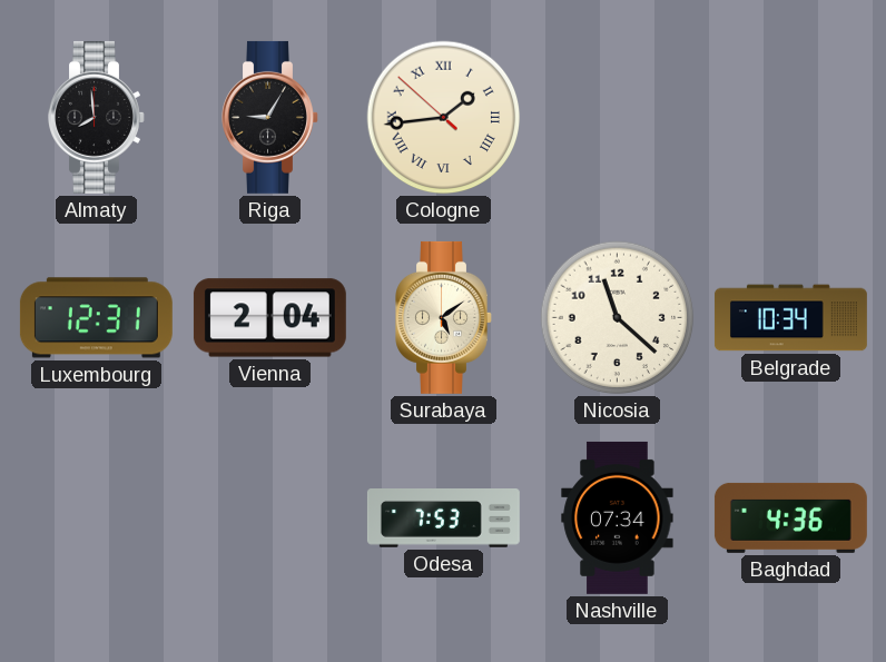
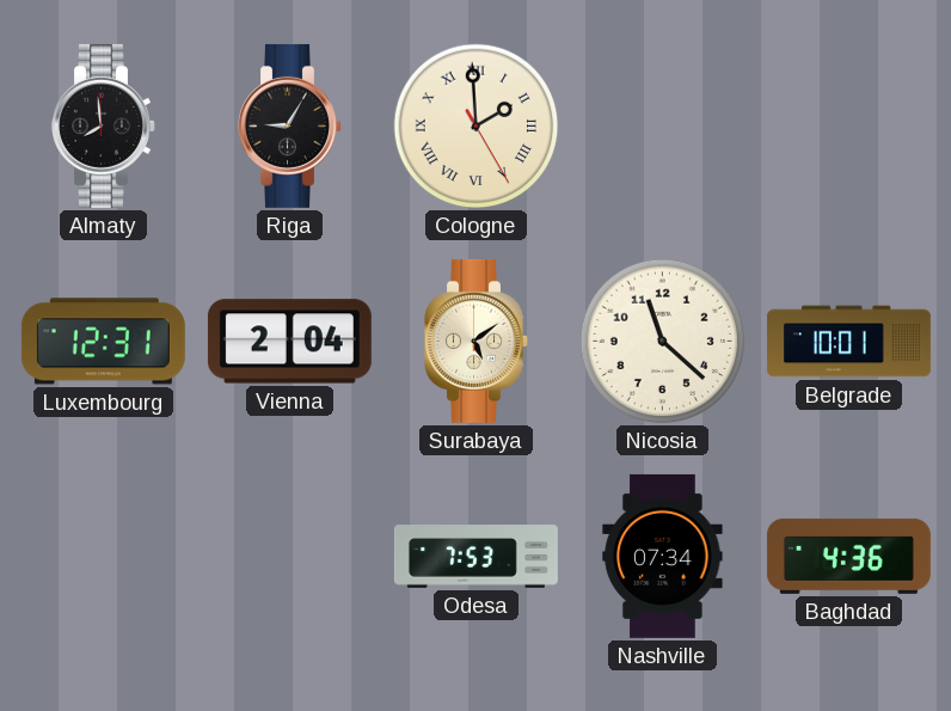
Cologne: 1:43 -> 1:59
Belgrade: 10:34 -> 10:01
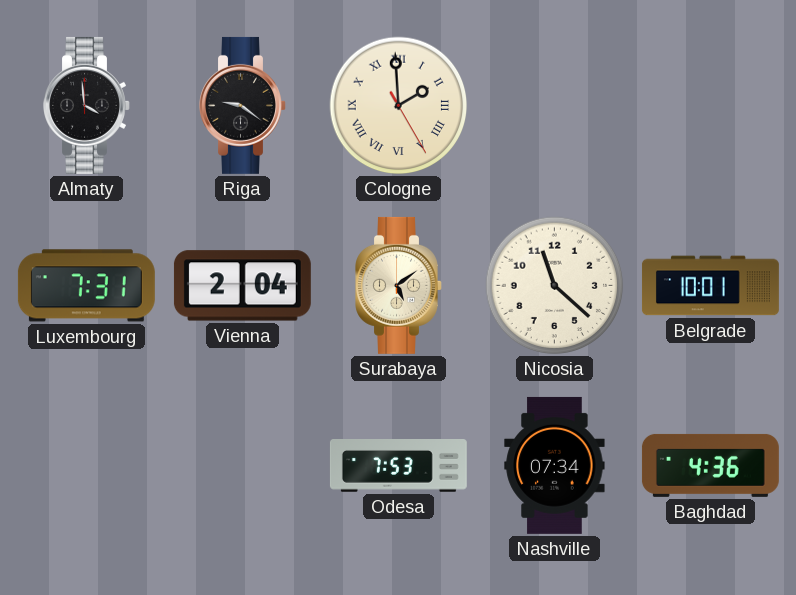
Almaty: 7:59 -> 3:59
Riga: 9:05 -> 9:21
Luxembourg: 12:31 -> 7:31
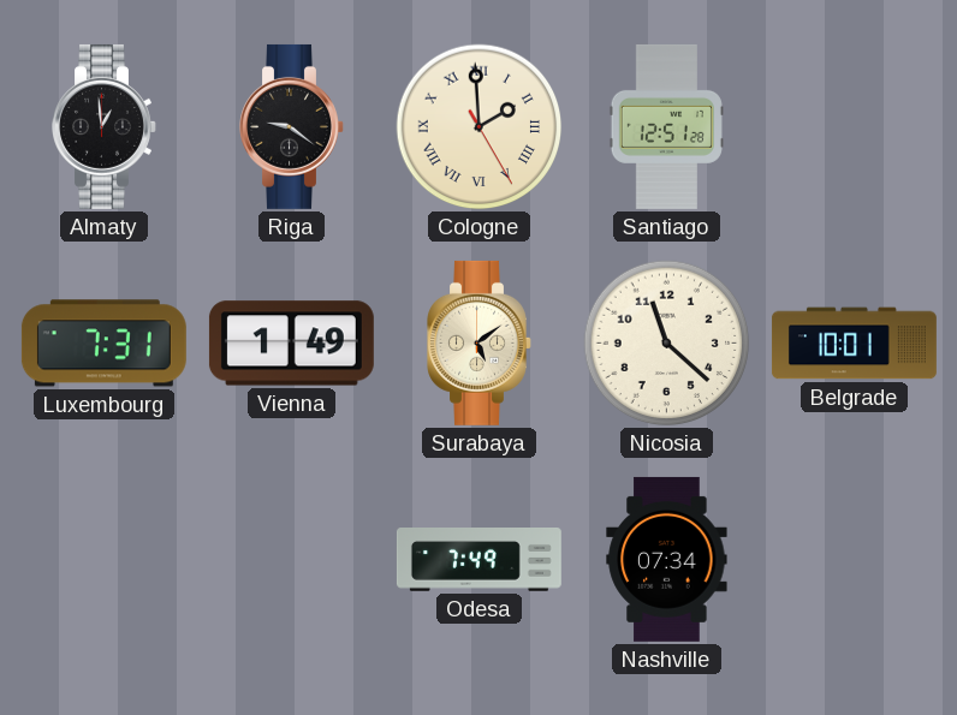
Almaty: 3:59 -> 12:59
Santiago: none -> 12:51
Vienna: 2:04 -> 1:49
Odesa: 7:53 -> 7:49
Baghdad: 4:36 -> none
